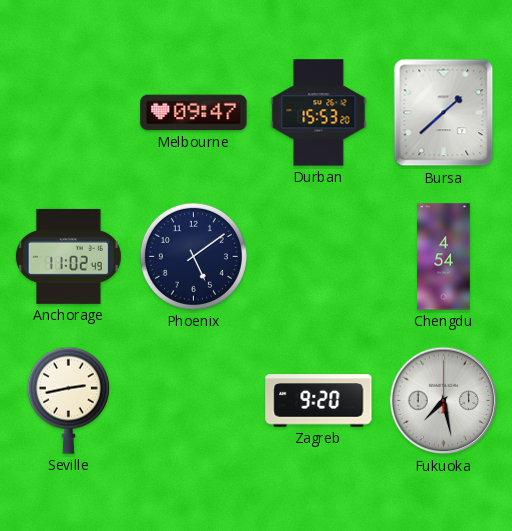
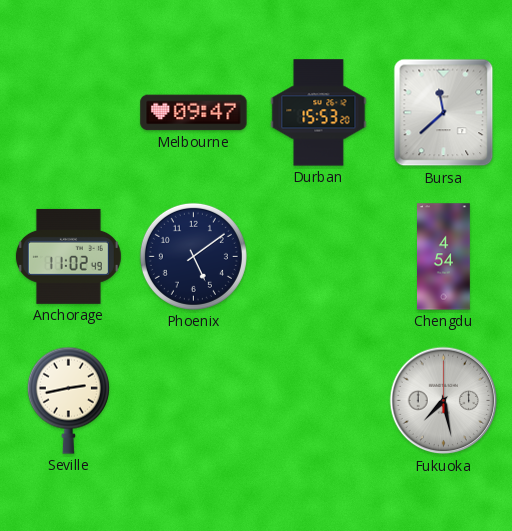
Bursa: 1:38 -> 11:38
Zagreb: 9:20 -> none
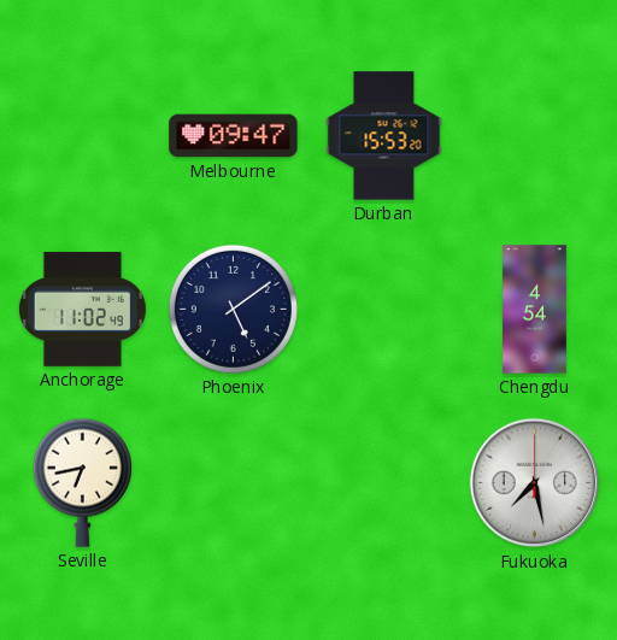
Bursa: 11:38 -> none
Seville: 2:43 -> 6:43
